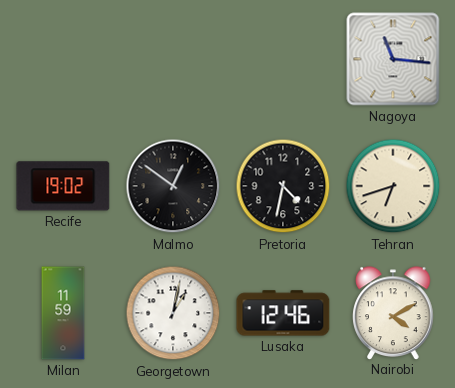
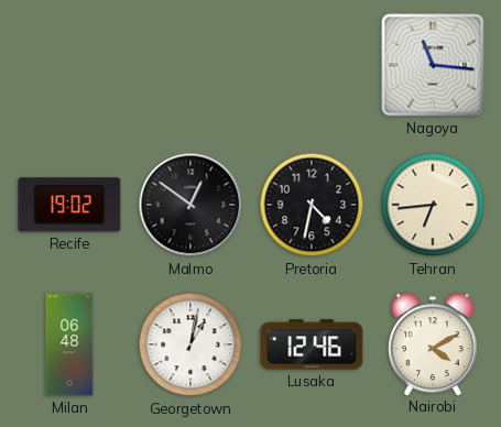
Tehran: 6:42 -> 6:44
Milan: 11:59 -> 06:48
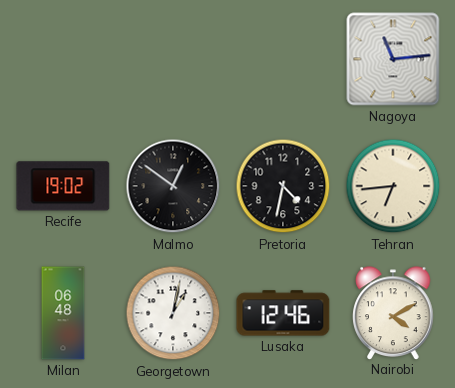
Nagoya: 11:16 -> 11:14
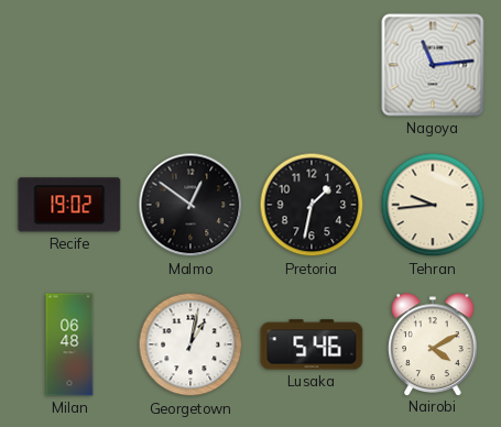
Pretoria: 4:32 -> 1:32
Tehran: 6:44 -> 9:44
Lusaka: 12:46 -> 5:46
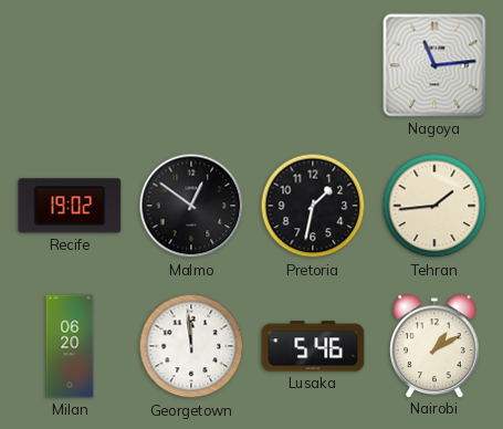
Tehran: 9:44 -> 1:44
Milan: 06:48 -> 06:20
Georgetown: 1:02 -> 11:59
Nairobi: 4:10 -> 1:10
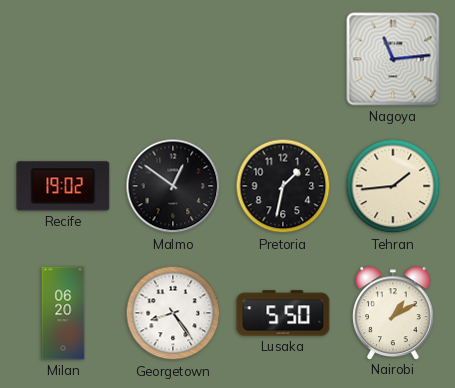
Georgetown: 11:59 -> 8:24
Lusaka: 5:46 -> 5:50
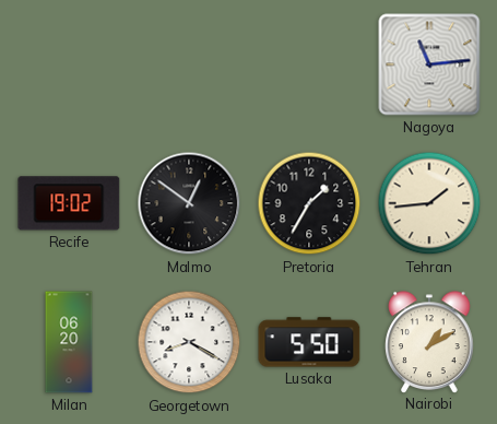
Pretoria: 1:32 -> 1:35
Georgetown: 8:24 -> 8:20
